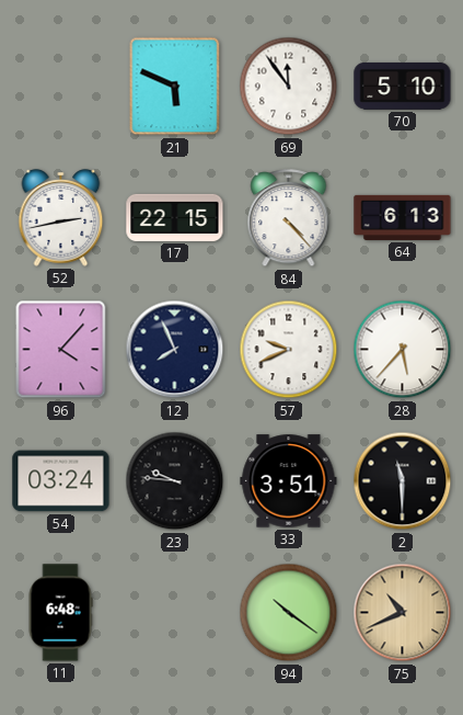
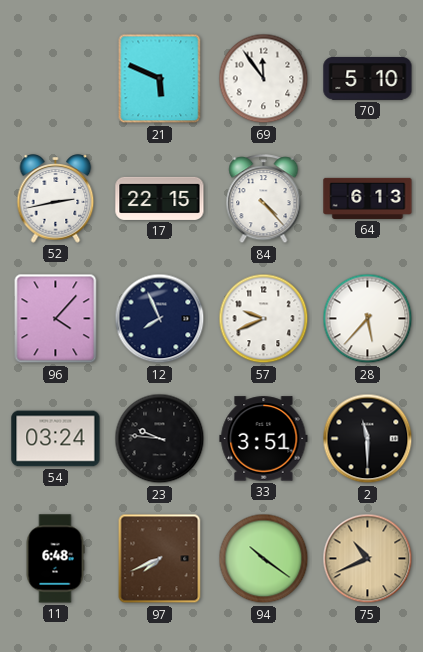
97: none -> 7:41
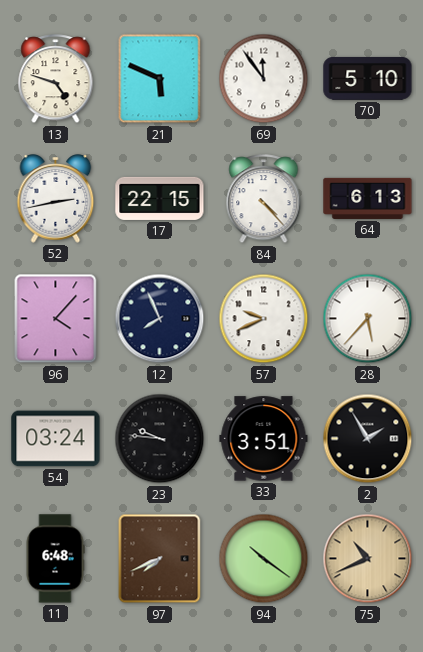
13: none -> 4:48
2: 11:30 -> 1:55
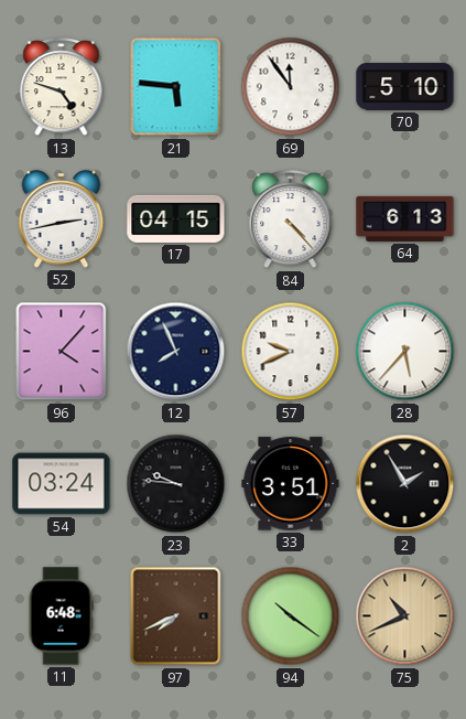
21: 5:49 -> 5:46
17: 22:15 -> 04:15
